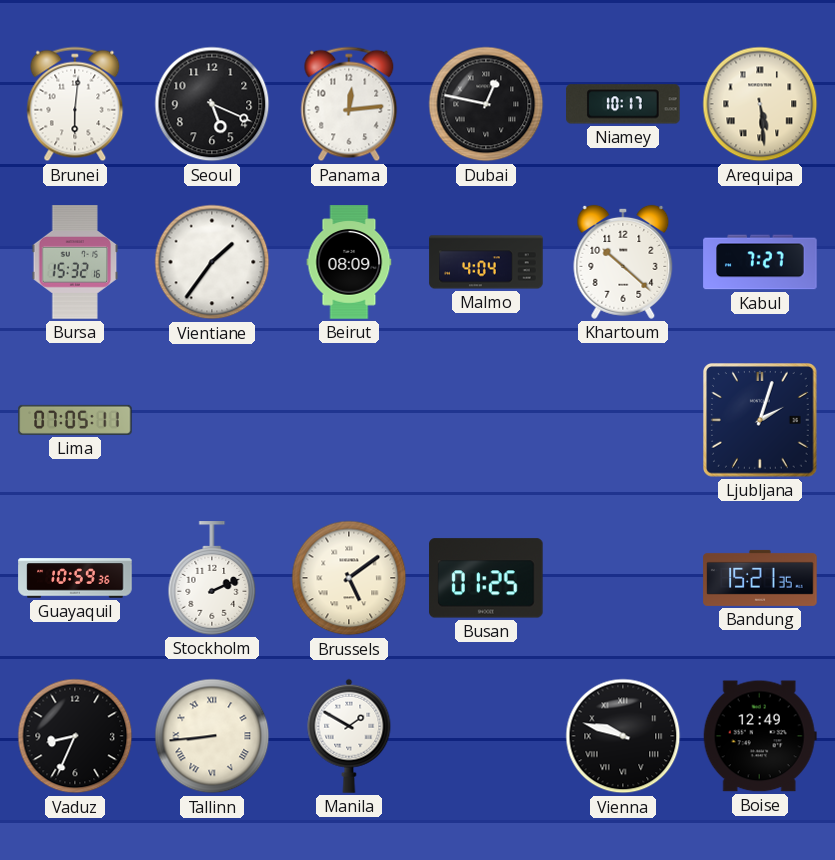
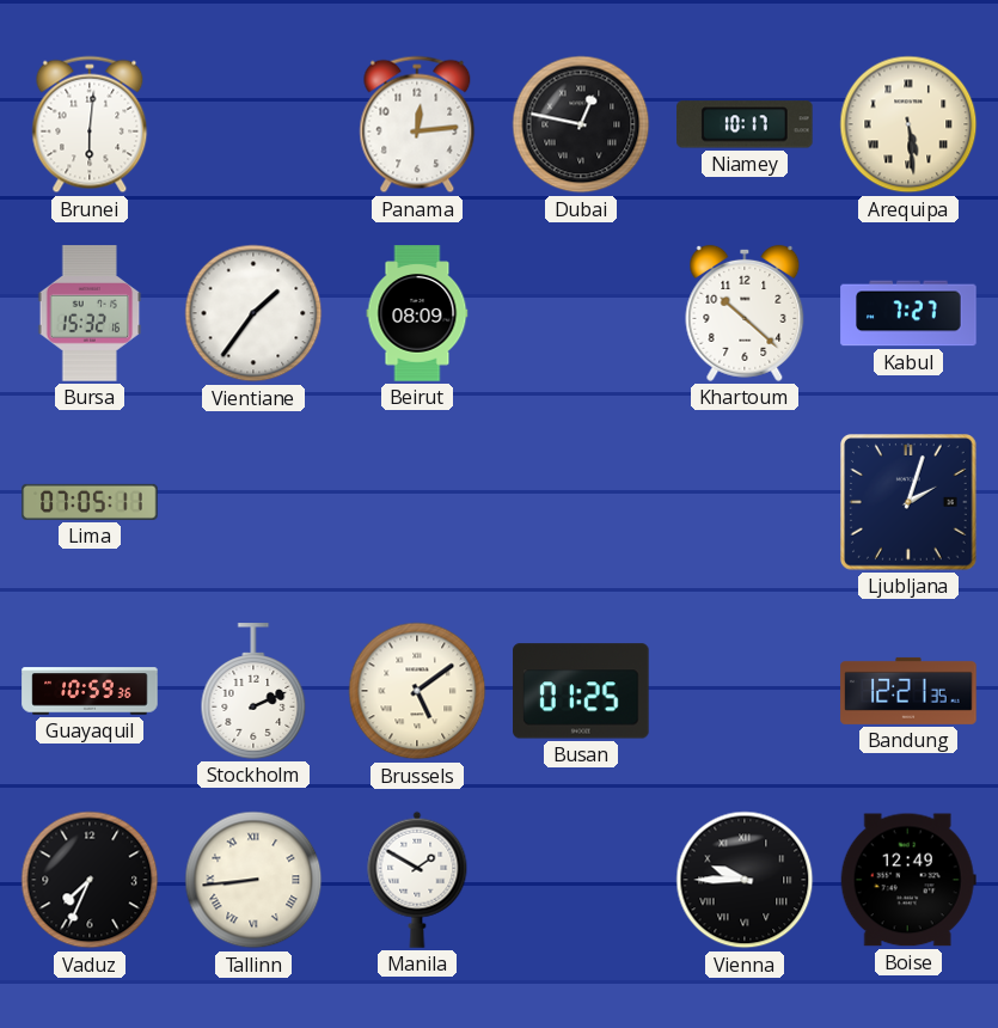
Seoul: 5:19 -> none
Malmo: 4:04 -> none
Bandung: 15:21 -> 12:21
Vaduz: 8:34 -> 7:34
Vienna: 9:48 -> 9:45
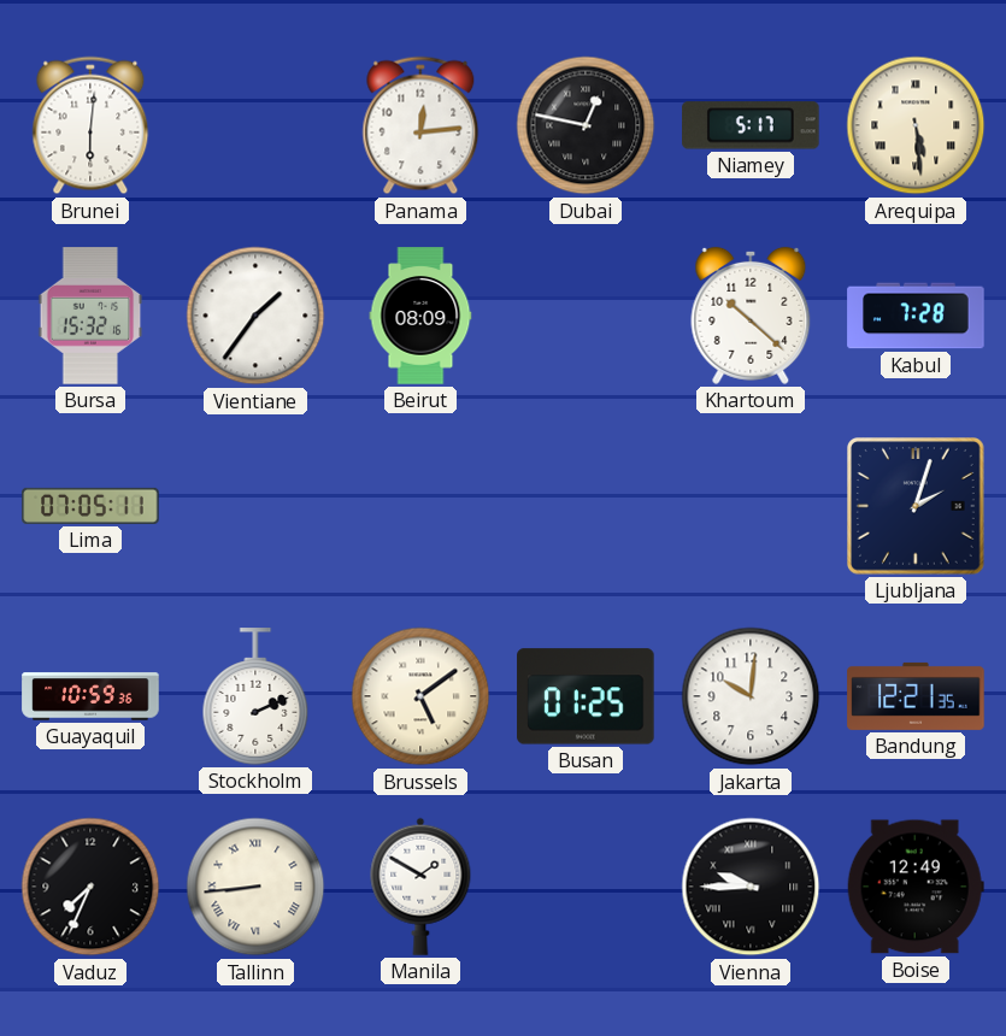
Niamey: 10:17 -> 5:17
Kabul: 7:27 -> 7:28
Jakarta: none -> 10:01
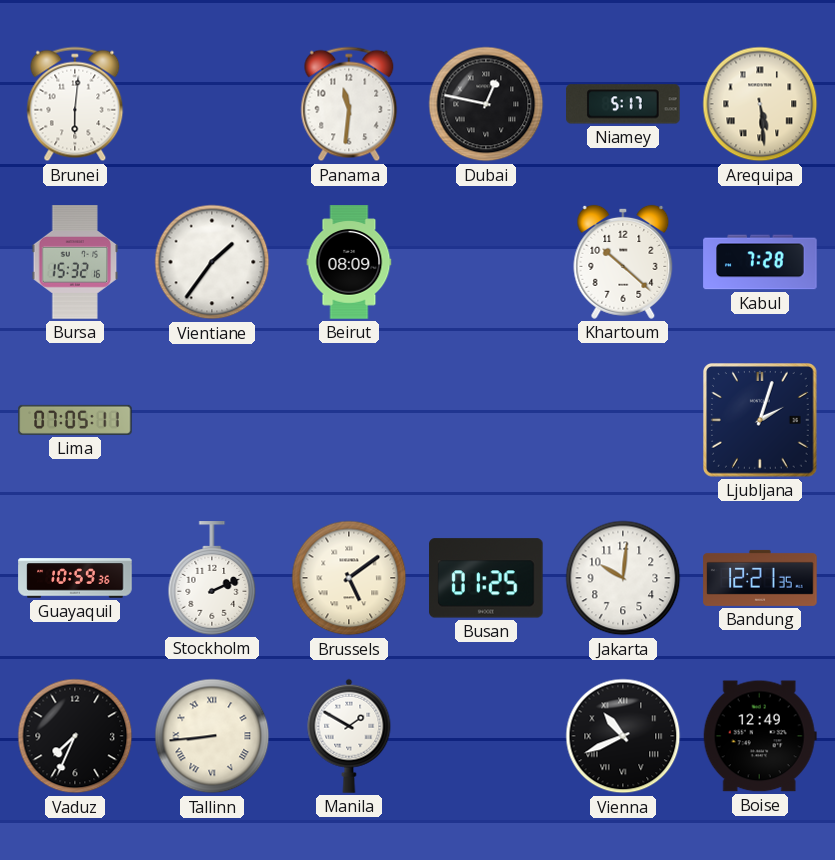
Panama: 12:14 -> 11:31
Vienna: 9:45 -> 10:41
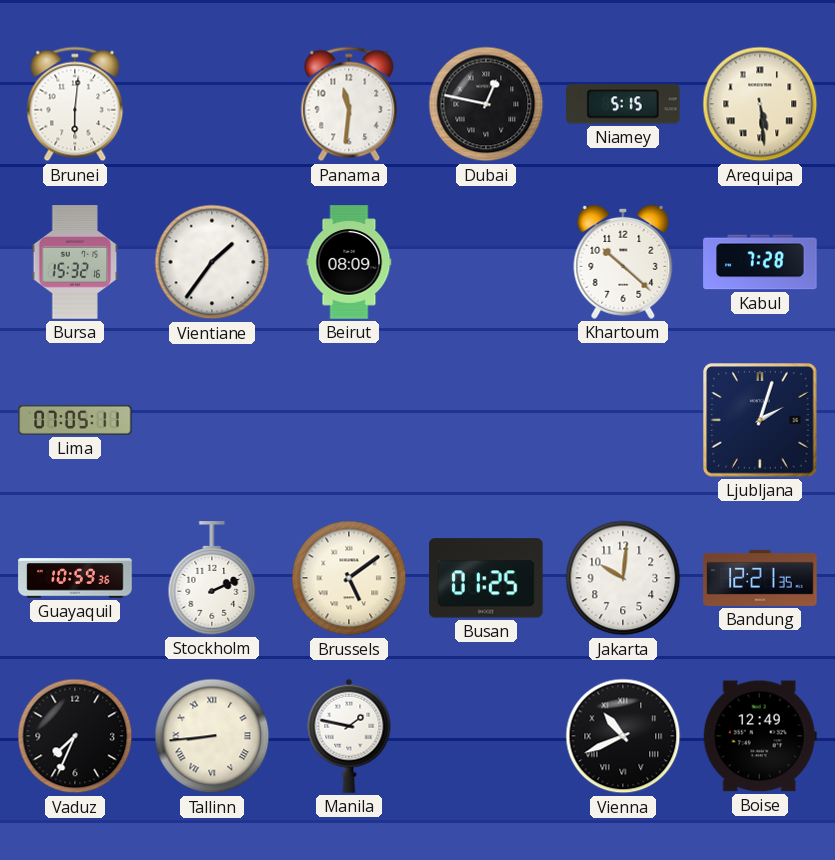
Niamey: 5:17 -> 5:15
Manila: 1:50 -> 1:47
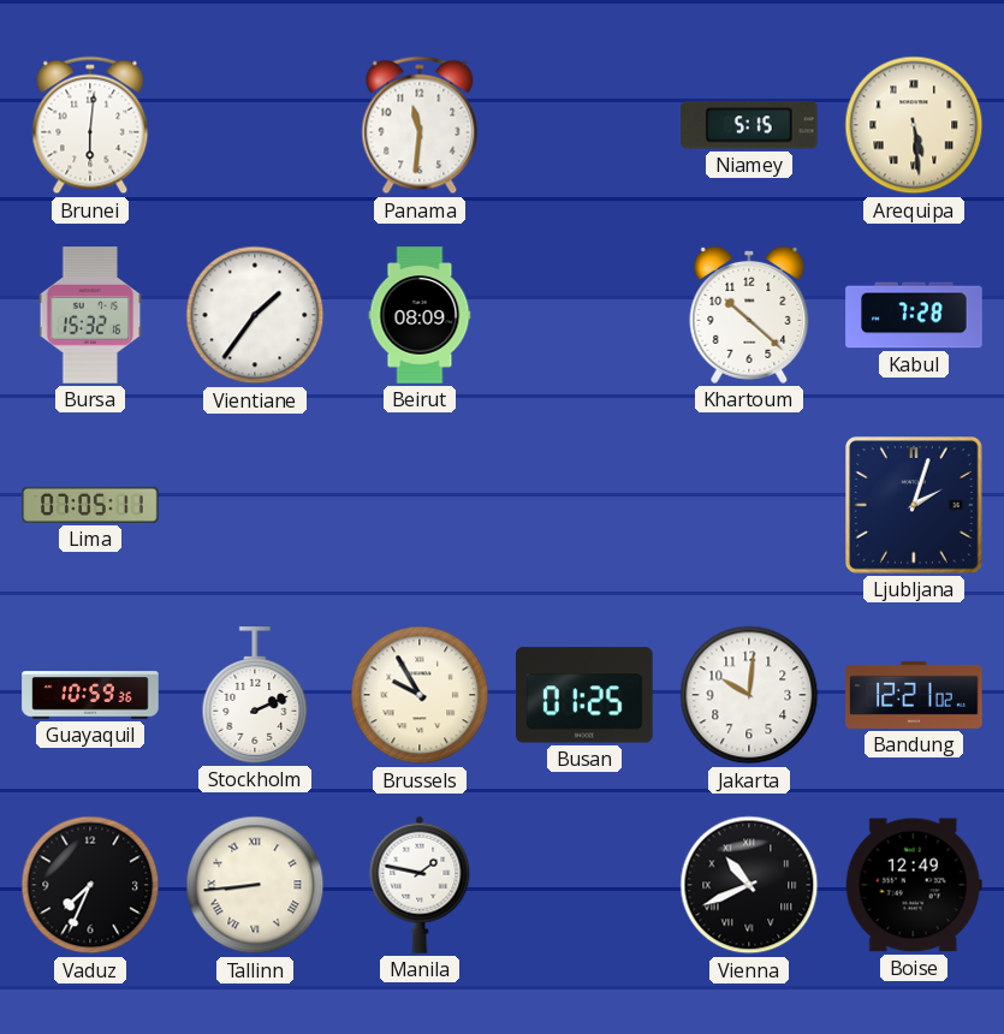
Dubai: 12:47 -> none
Brussels: 5:09 -> 9:55
Bandung: 12:21:35 -> 12:21:02
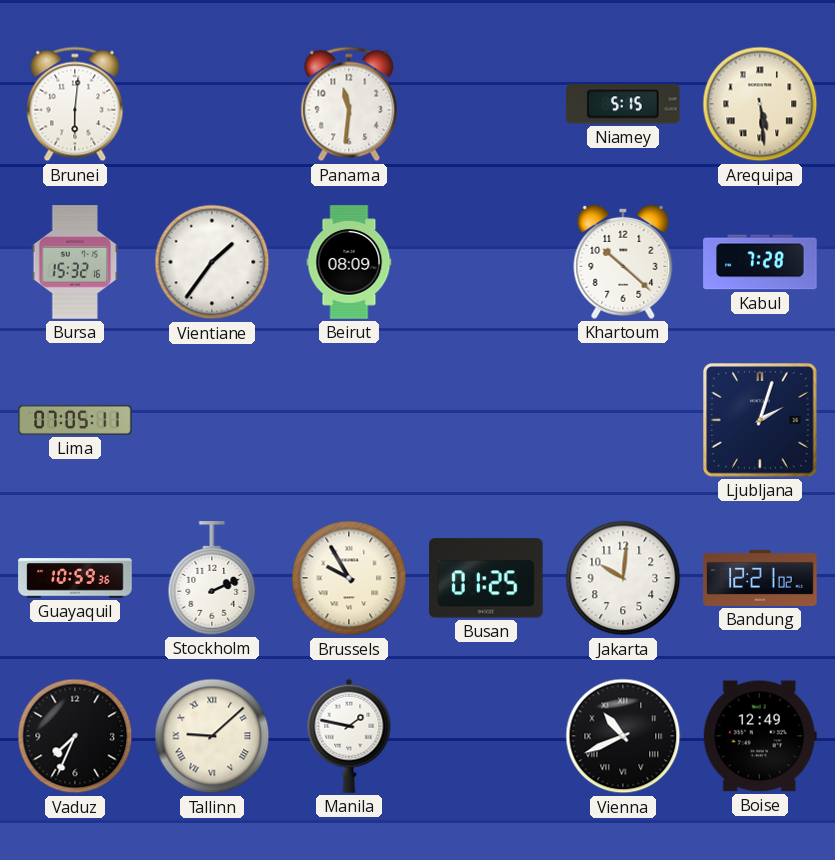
Tallinn: 8:44 -> 9:08
